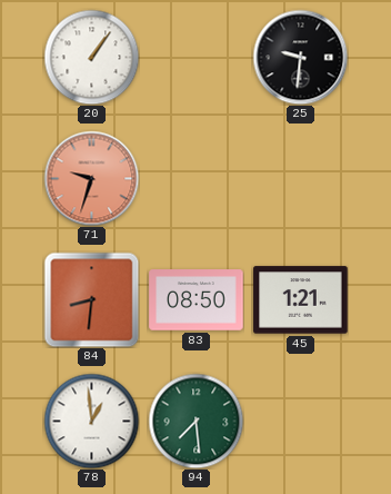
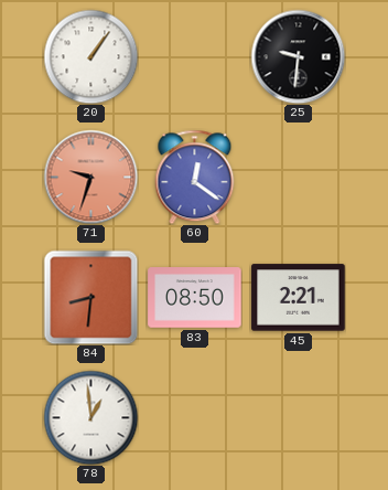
60: none -> 12:21
45: 1:21 -> 2:21
94: 7:29 -> none
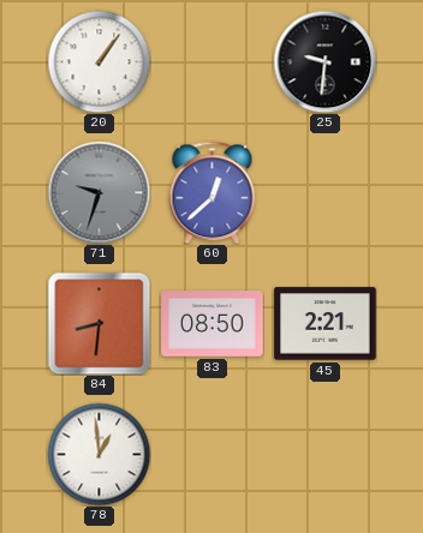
71 dial: salmon -> grey
60: 12:21 -> 12:38
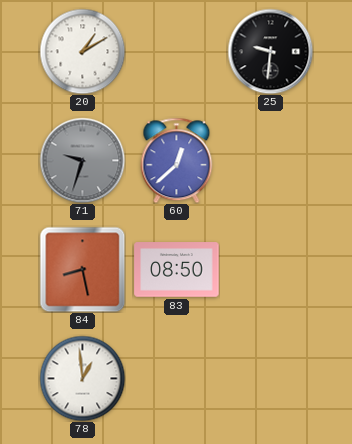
20: 1:06 -> 1:10
84: 8:31 -> 8:28
45: 2:21 -> none
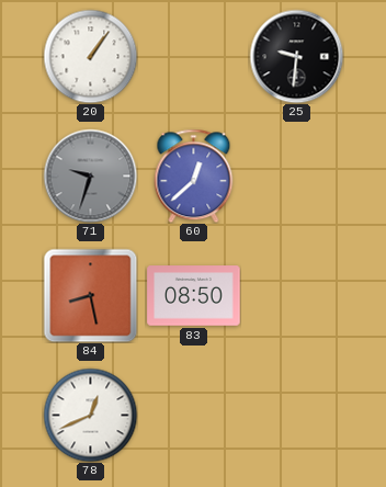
20: 1:10 -> 1:06
78: 12:59 -> 12:41
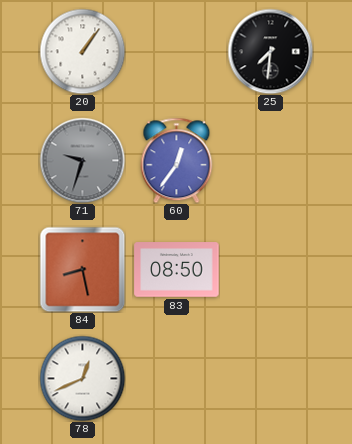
25: 9:31 -> 7:31
60: 12:38 -> 12:36
